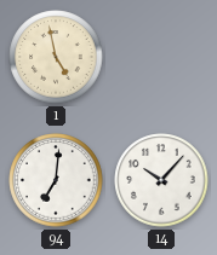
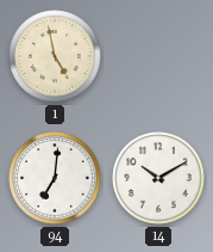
14: 10:07 -> 10:10
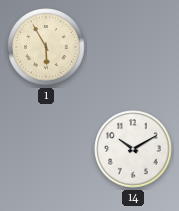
1: 4:58 -> 5:55
94: 7:01 -> none
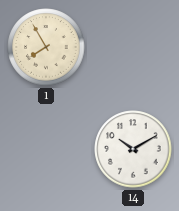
1: 5:55 -> 7:55
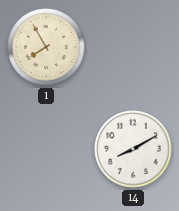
14: 10:10 -> 8:10
